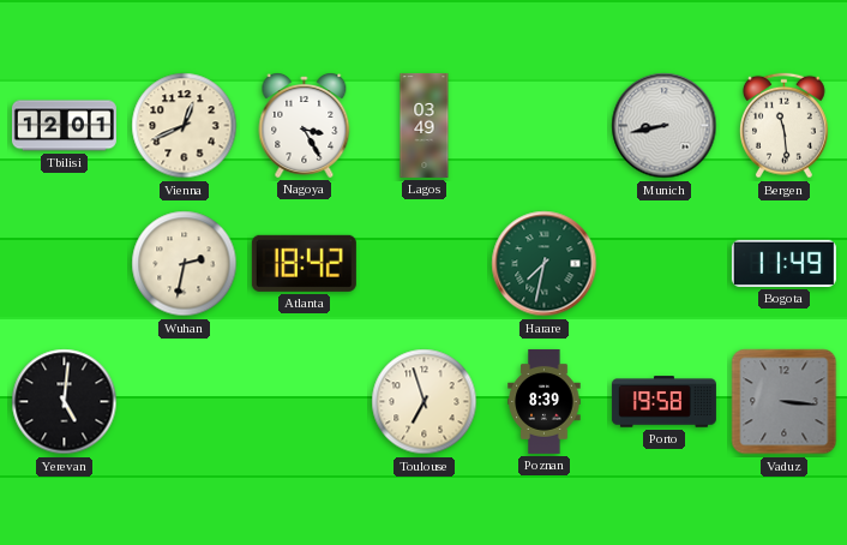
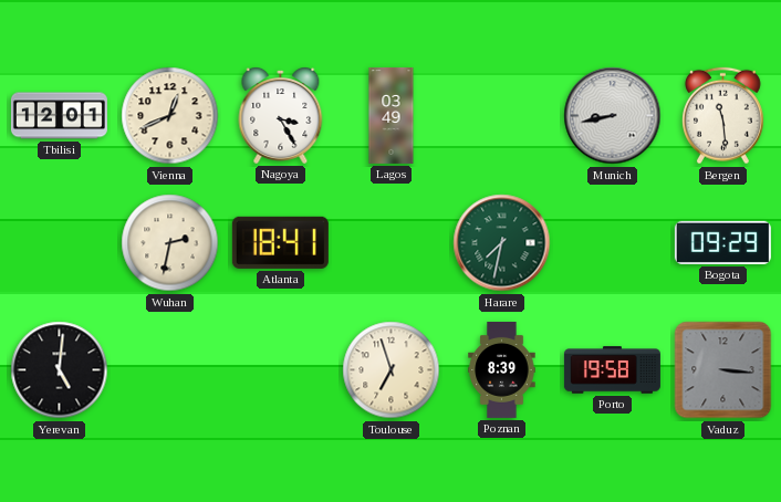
Atlanta: 18:42 -> 18:41
Bogota: 11:49 -> 09:29
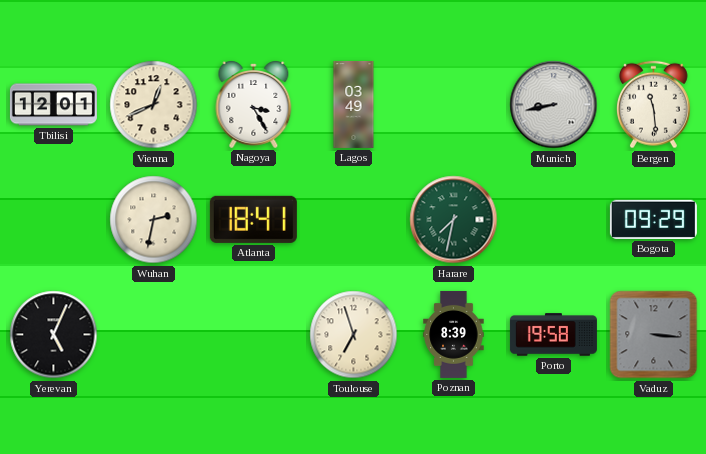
Yerevan: 5:01 -> 5:04
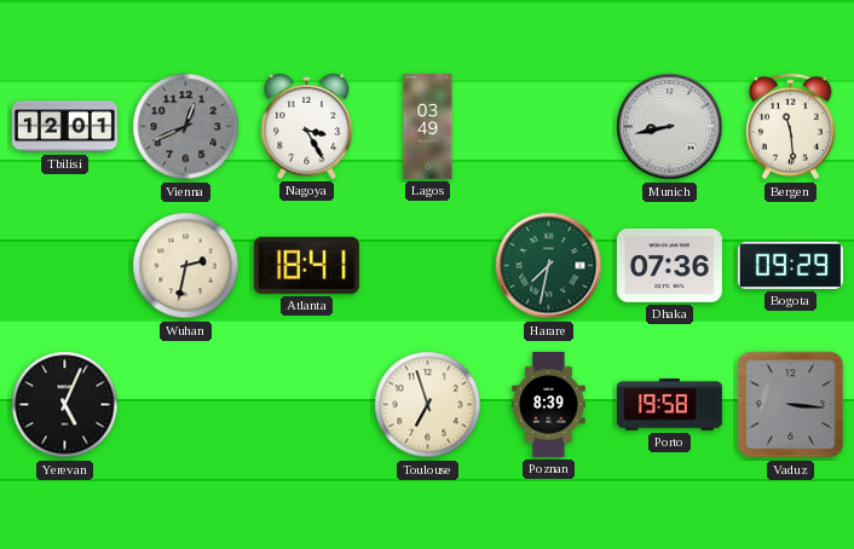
Vienna dial: cream -> grey
Dhaka: none -> 07:36
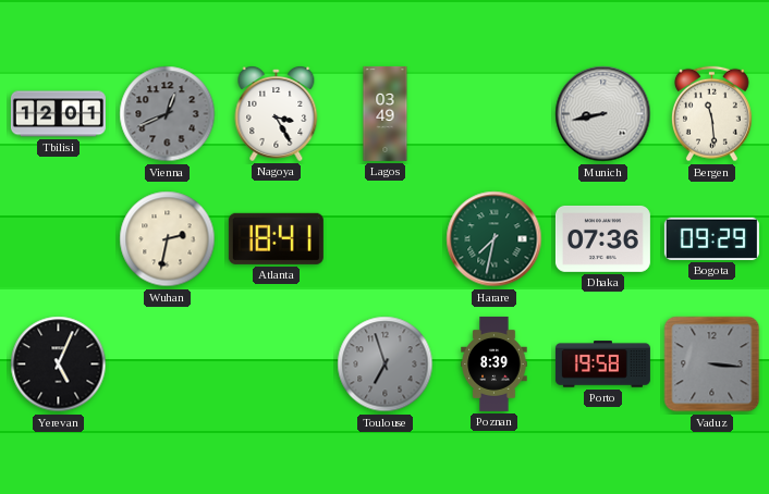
Toulouse dial: cream -> grey
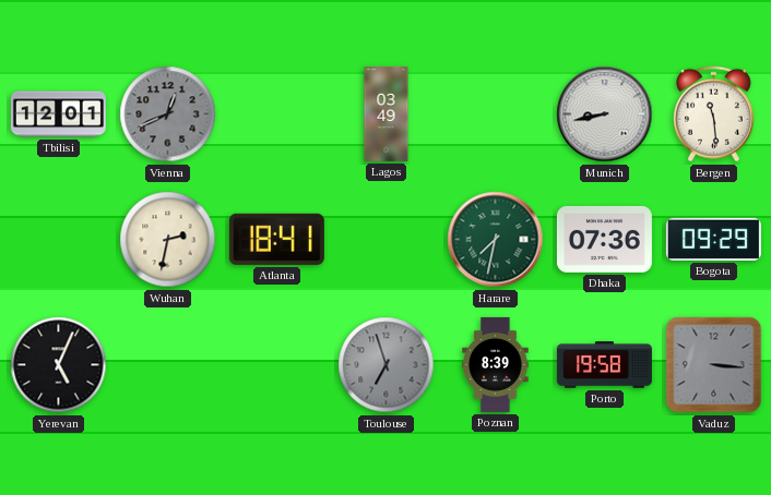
Nagoya: 3:25 -> none
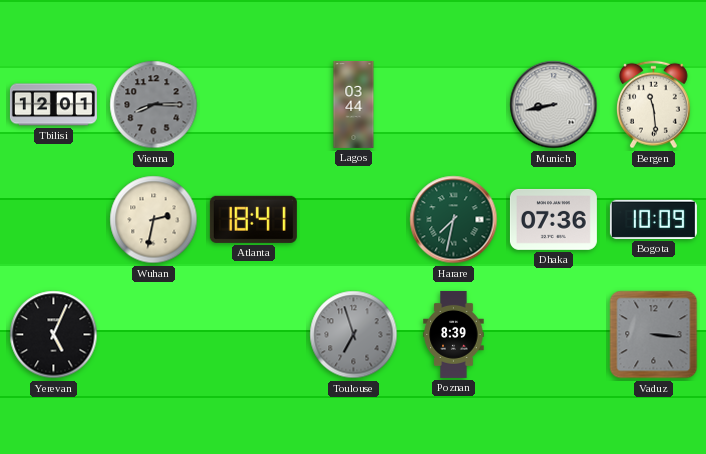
Vienna: 12:41 -> 8:15
Lagos: 03:49 -> 03:44
Bogota: 09:29 -> 10:09
Porto: 19:58 -> none
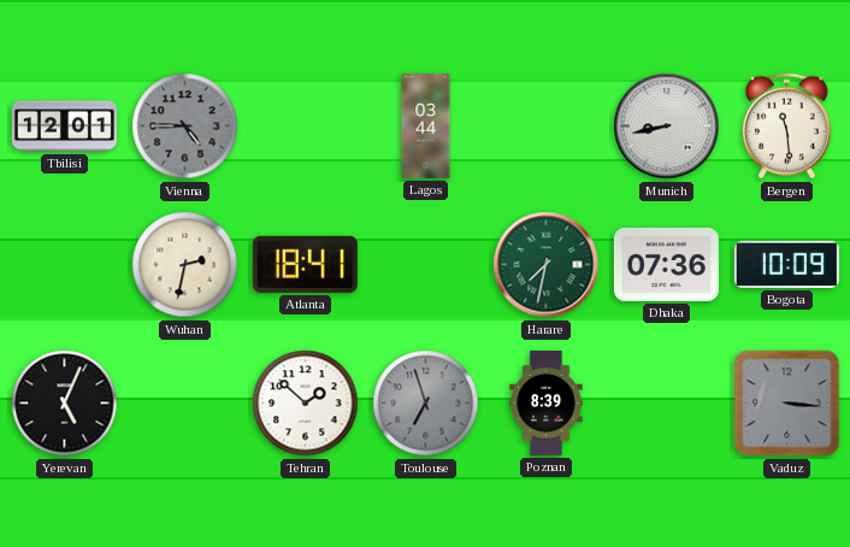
Vienna: 8:15 -> 4:45
Tehran: none -> 1:52
